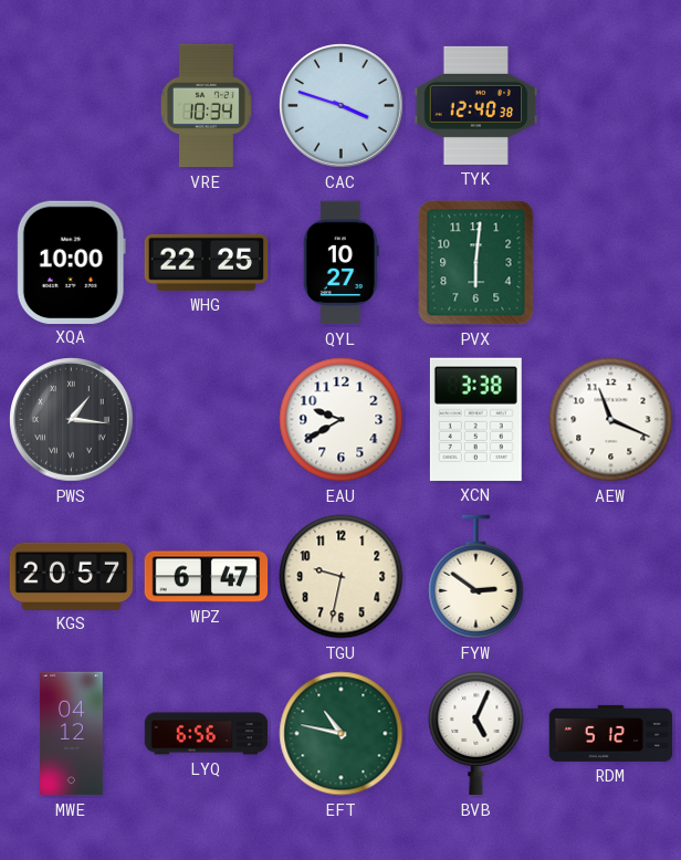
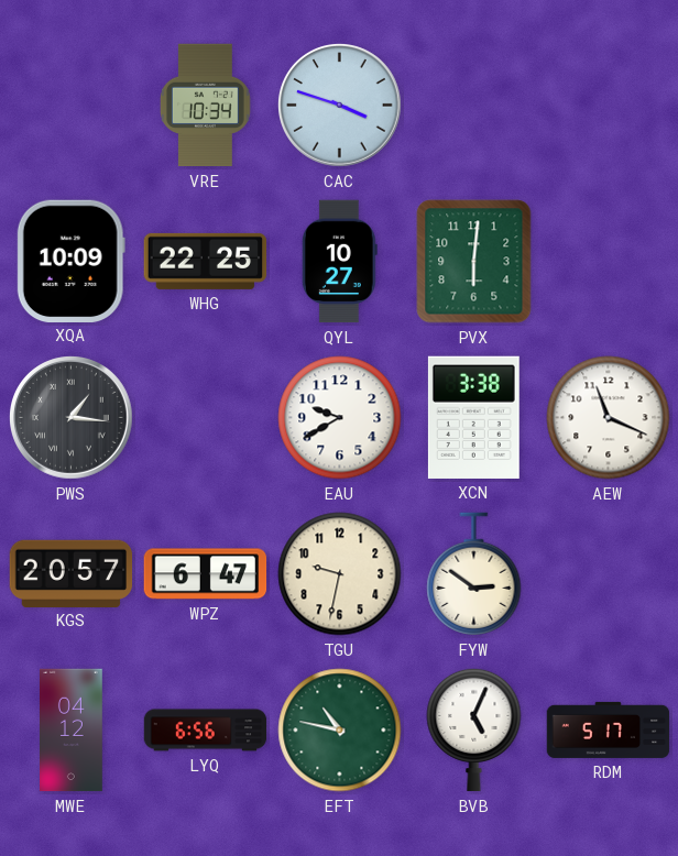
TYK: 12:40 -> none
XQA: 10:00 -> 10:09
RDM: 5:12 -> 5:17
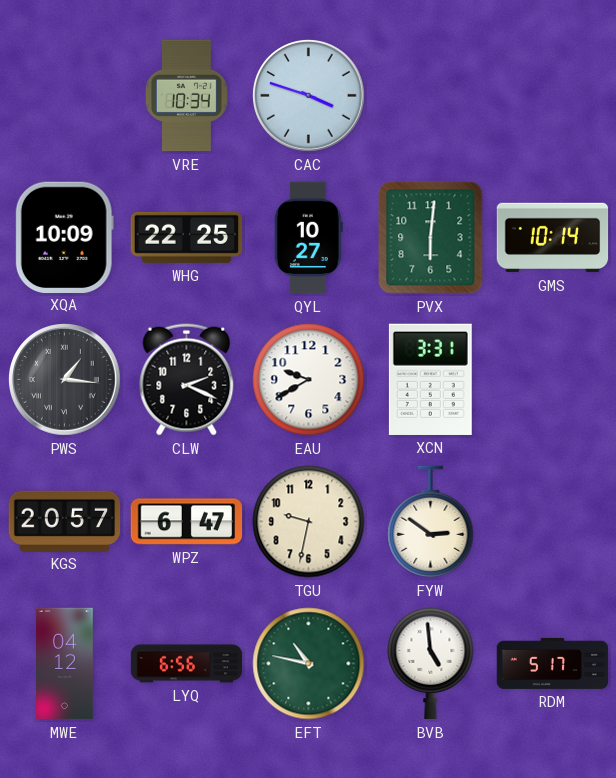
GMS: none -> 10:14
CLW: none -> 2:19
XCN: 3:38 -> 3:31
AEW: 11:19 -> none
BVB: 5:04 -> 4:59
